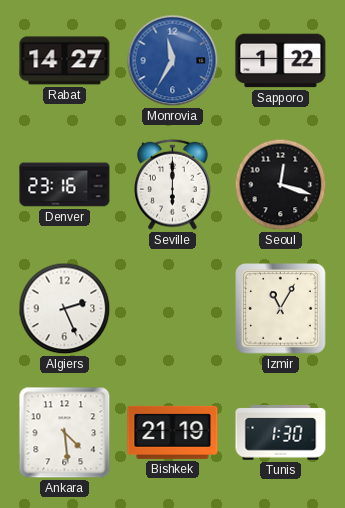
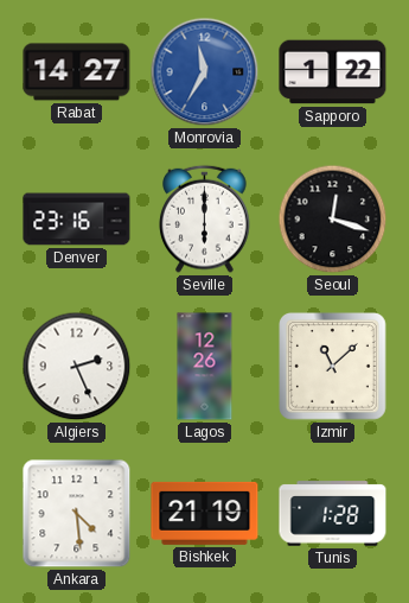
Lagos: none -> 12:26
Izmir: 11:05 -> 11:08
Tunis: 1:30 -> 1:28
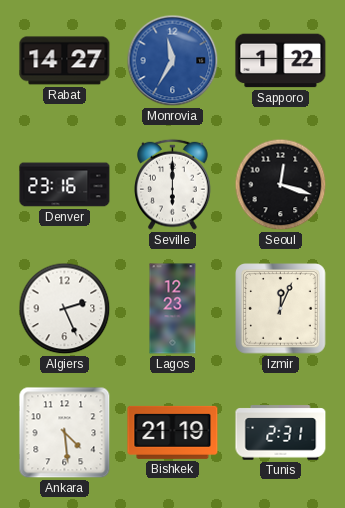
Lagos: 12:26 -> 12:23
Izmir: 11:08 -> 12:04
Tunis: 1:28 -> 2:31
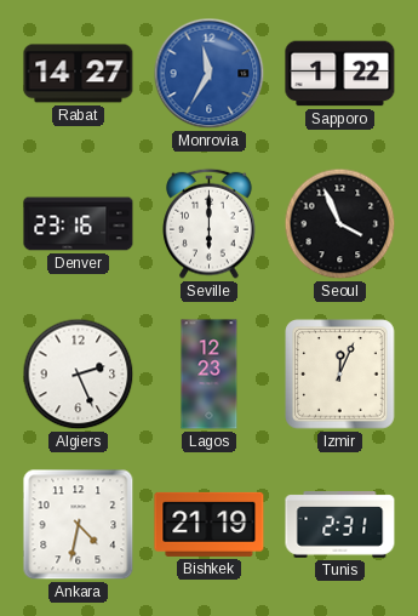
Seoul: 12:18 -> 3:56
Ankara: 4:29 -> 4:32
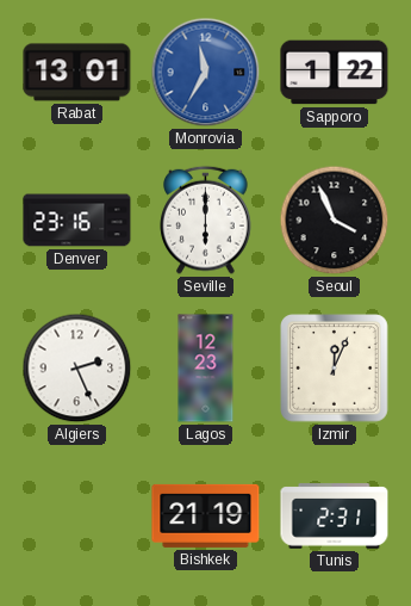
Rabat: 14:27 -> 13:01
Ankara: 4:32 -> none
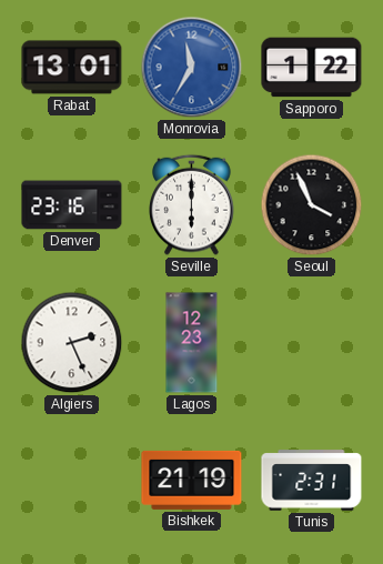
Izmir: 12:04 -> none
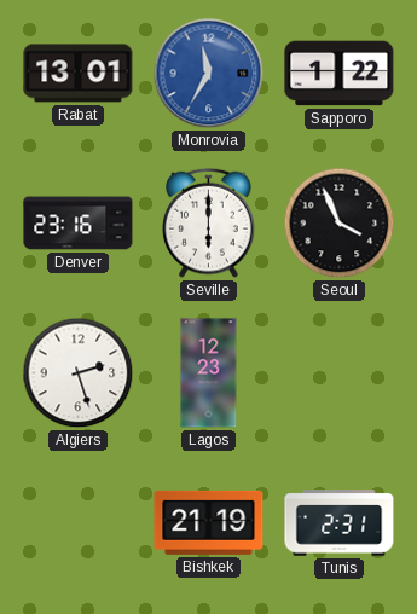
Algiers: 2:26 -> 2:27
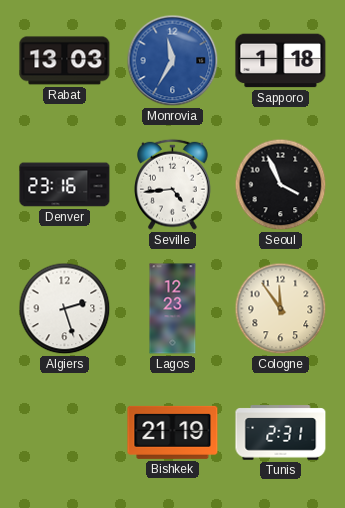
Rabat: 13:01 -> 13:03
Sapporo: 1:22 -> 1:18
Seville: 6:00 -> 4:44
Cologne: none -> 11:54
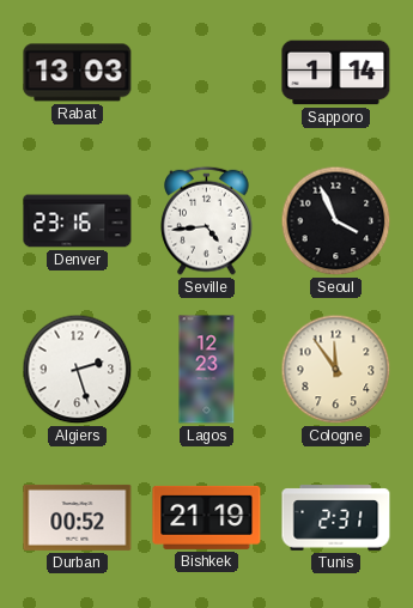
Monrovia: 11:35 -> none
Sapporo: 1:18 -> 1:14
Durban: none -> 00:52
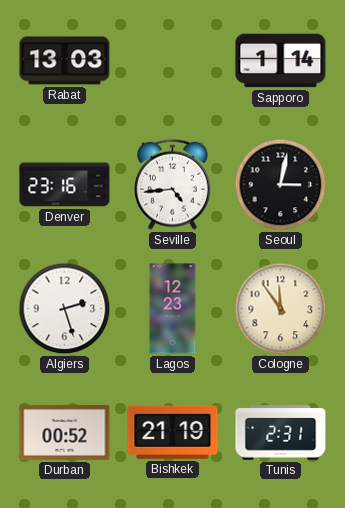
Seoul: 3:56 -> 3:02
